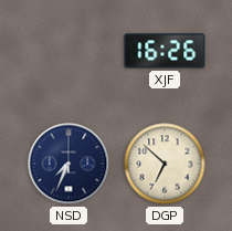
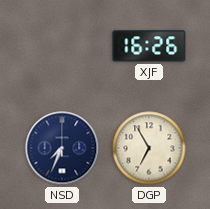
DGP: 6:52 -> 6:55
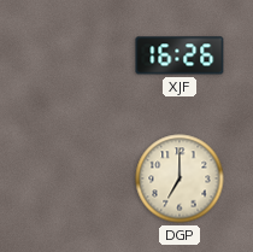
NSD: 7:34 -> none
DGP: 6:55 -> 7:00
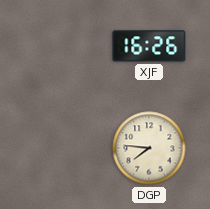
DGP: 7:00 -> 7:46
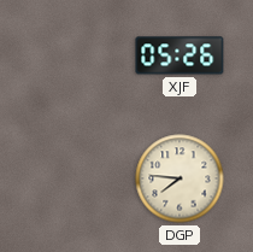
XJF: 16:26 -> 05:26
